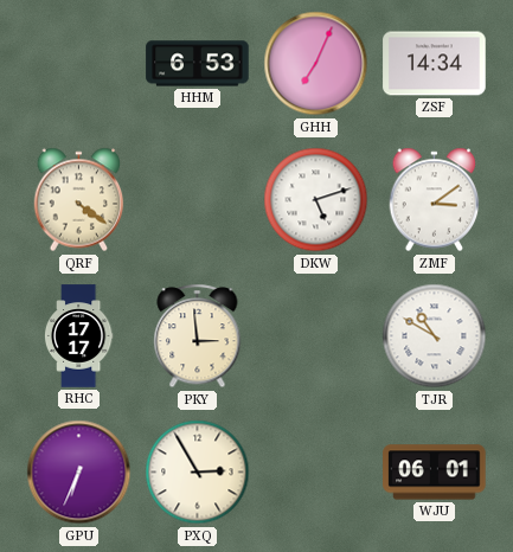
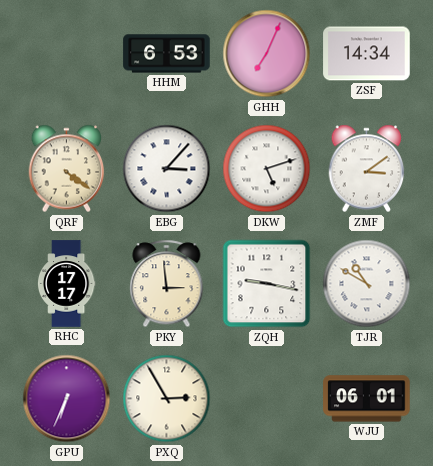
EBG: none -> 3:07
ZQH: none -> 9:17
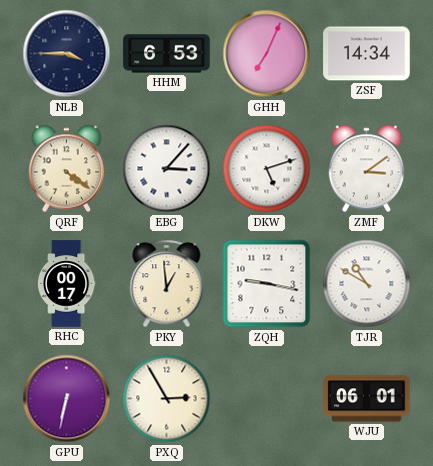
NLB: none -> 3:45
RHC: 17:17 -> 00:17
PKY: 2:59 -> 12:59
GPU: 6:34 -> 6:32
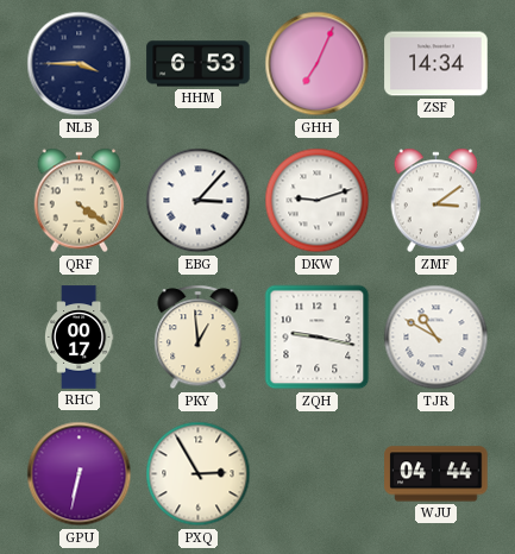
DKW: 5:12 -> 9:12
WJU: 06:01 -> 04:44
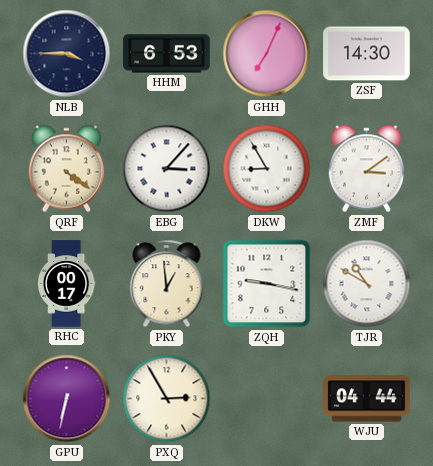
ZSF: 14:34 -> 14:30
DKW: 9:12 -> 8:55
